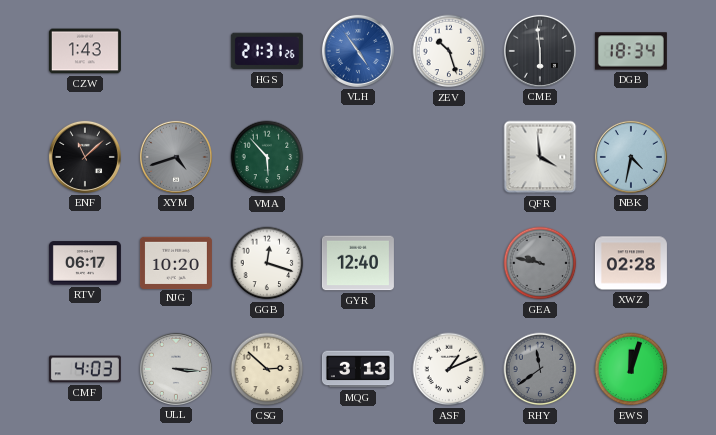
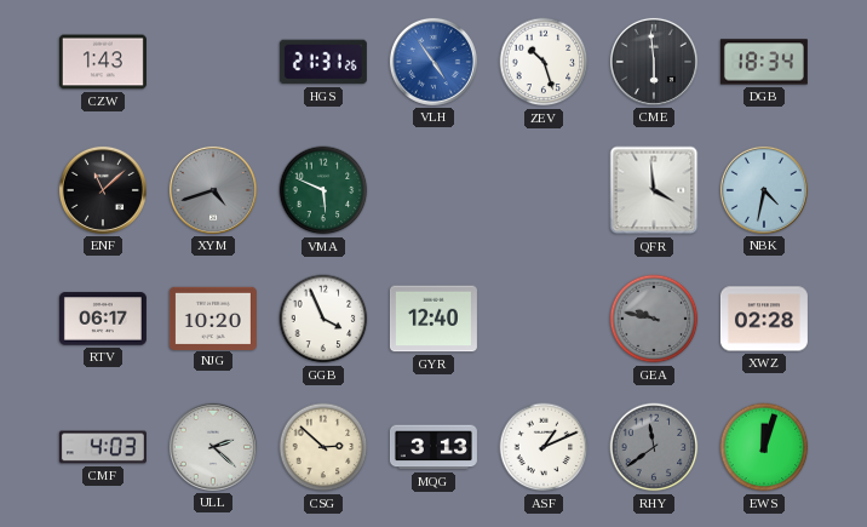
VMA: 5:53 -> 5:49
GGB: 12:18 -> 3:56
ULL: 3:16 -> 2:22
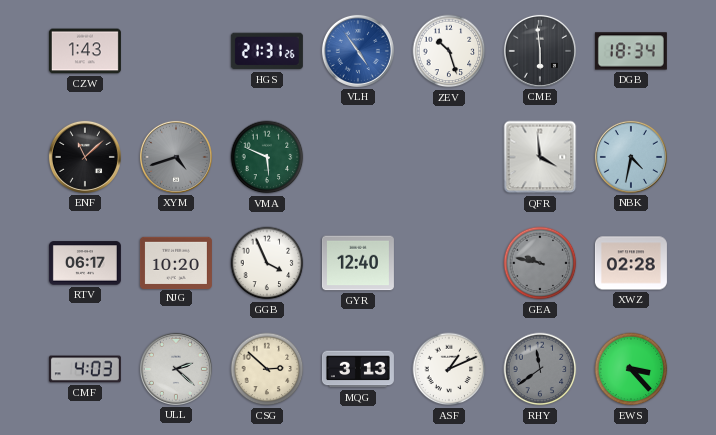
EWS: 12:03 -> 3:23
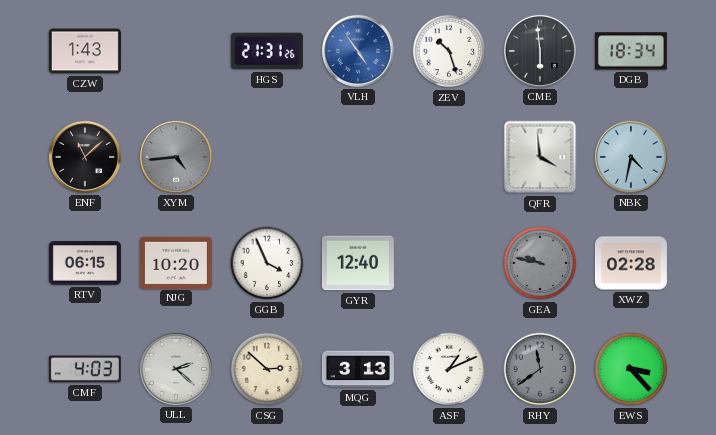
XYM: 4:42 -> 4:44
VMA: 5:49 -> none
RTV: 06:17 -> 06:15
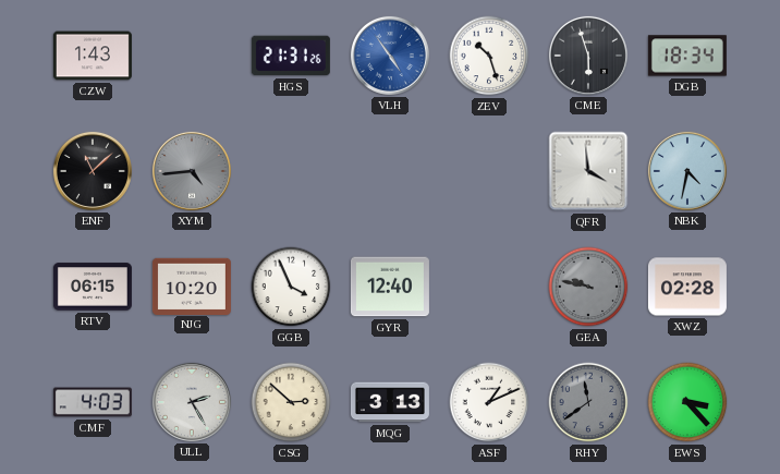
CME: 5:59 -> 5:57
ULL: 2:22 -> 2:25
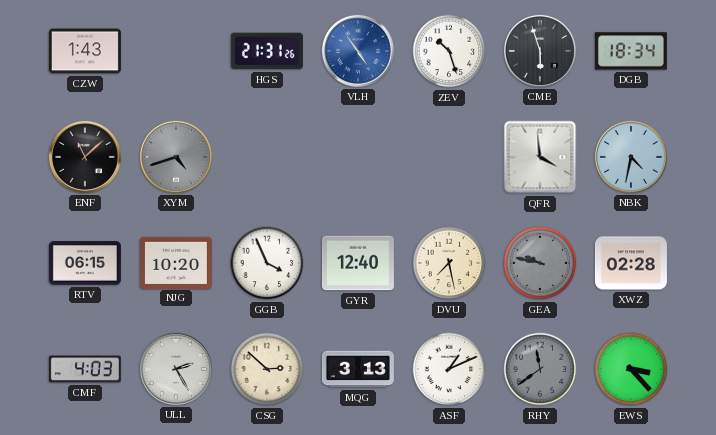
XYM: 4:44 -> 4:42
DVU: none -> 7:28
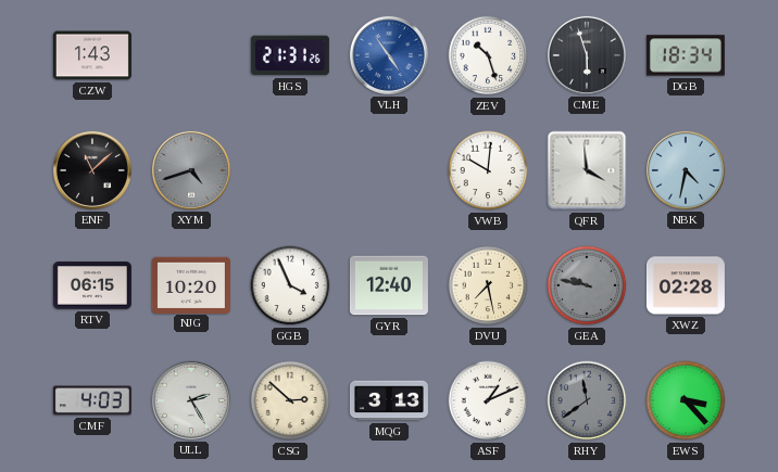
VWB: none -> 10:01
